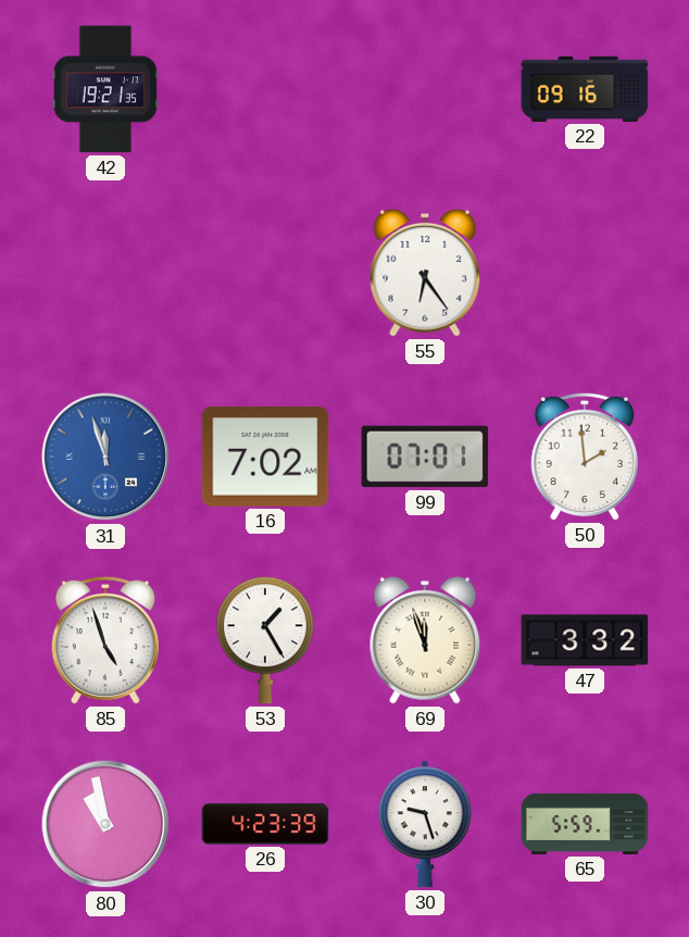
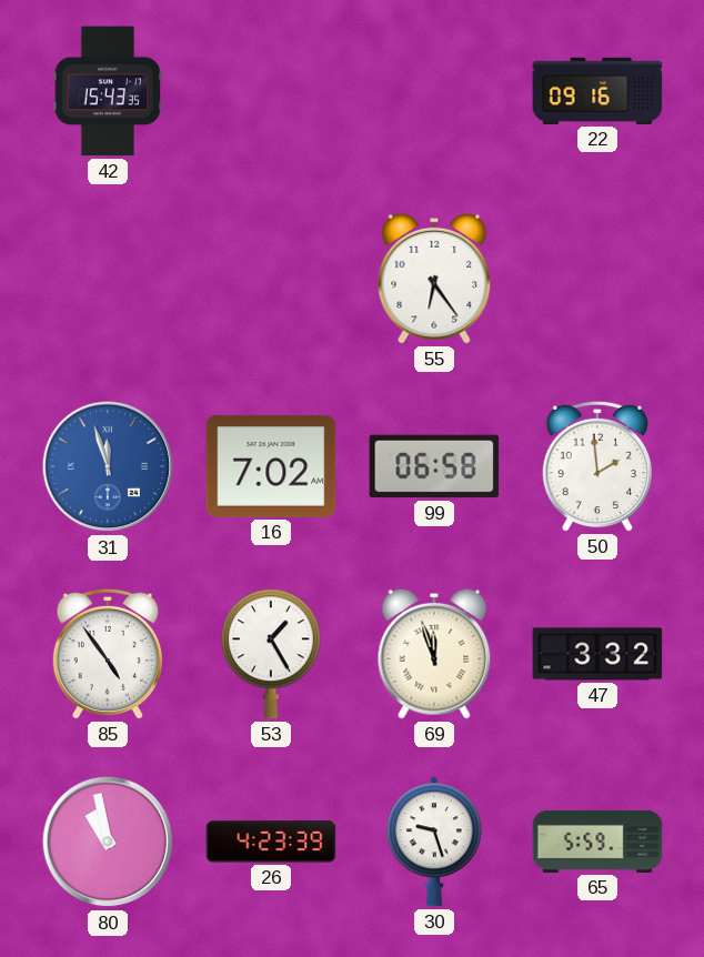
42: 19:21 -> 15:43
99: 07:01 -> 06:58
85: 4:57 -> 4:54
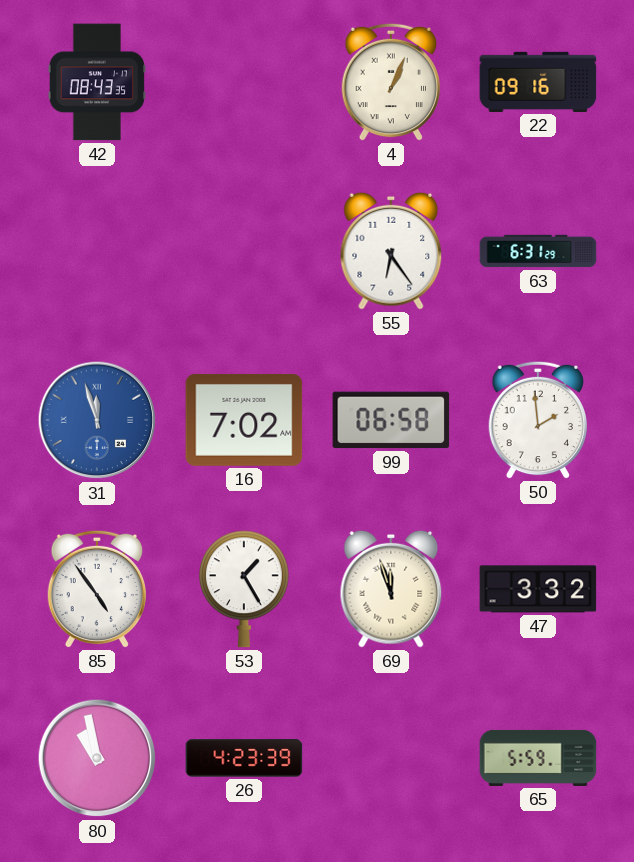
42: 15:43 -> 08:43
4: none -> 1:04
63: none -> 6:31
30: 9:27 -> none
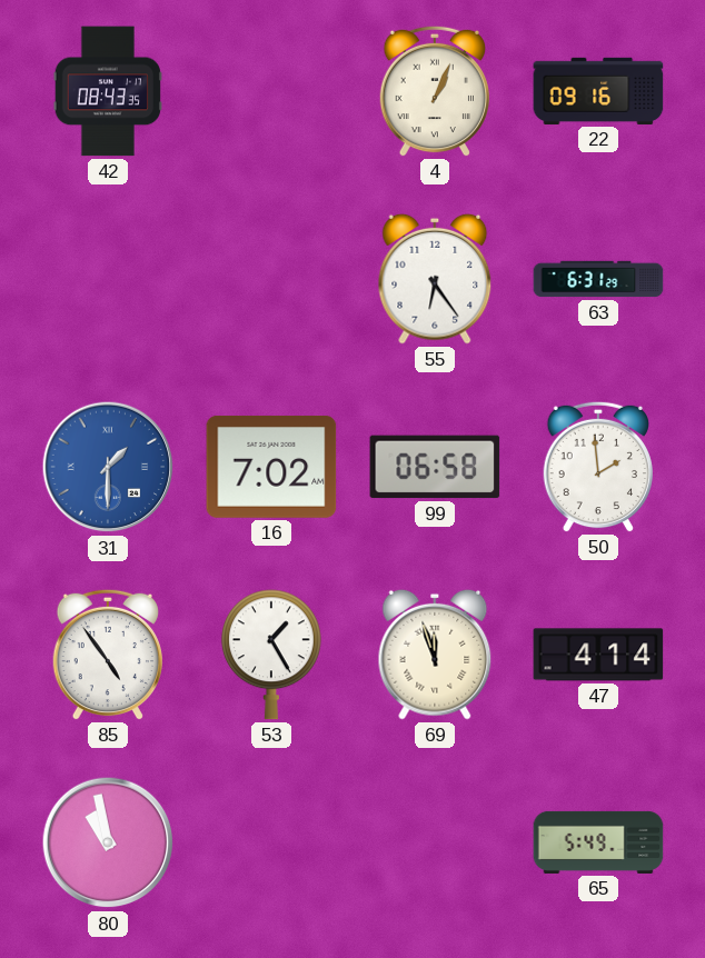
31: 11:57 -> 1:30
47: 3:32 -> 4:14
26: 4:23 -> none
65: 5:59 -> 5:49
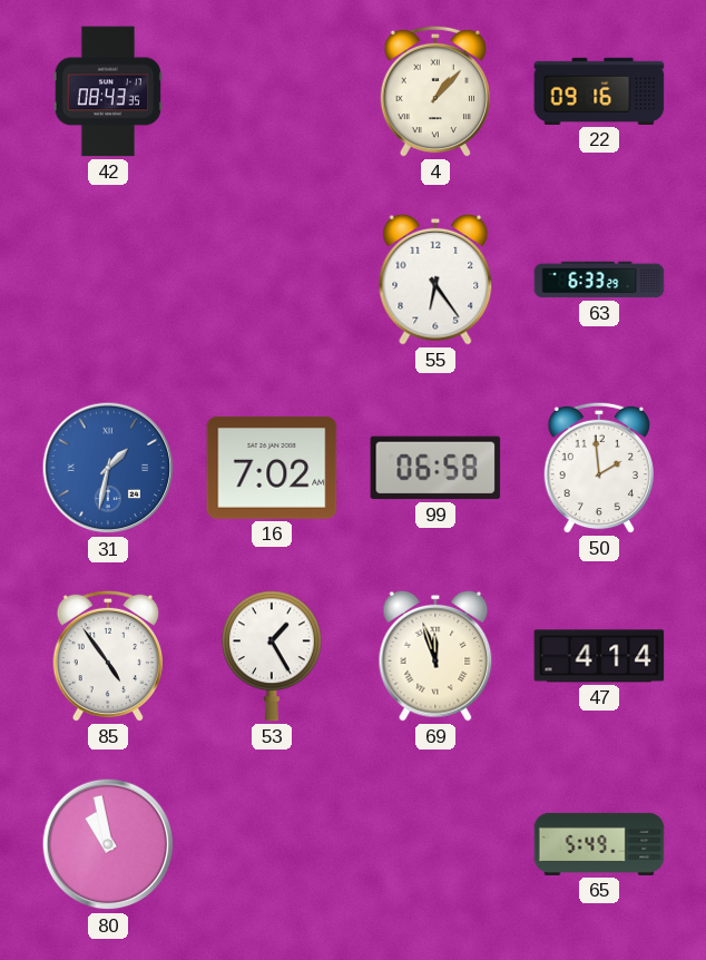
4: 1:04 -> 1:07
63: 6:31 -> 6:33
31: 1:30 -> 1:32
